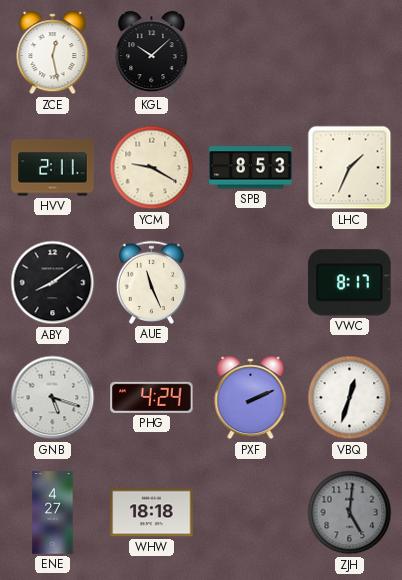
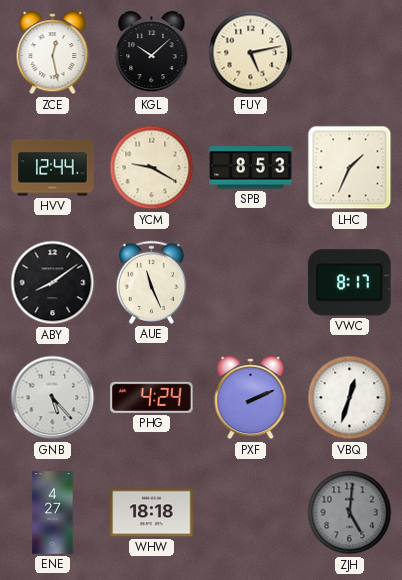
FUY: none -> 5:13
HVV: 2:11 -> 12:44
GNB: 5:18 -> 5:23
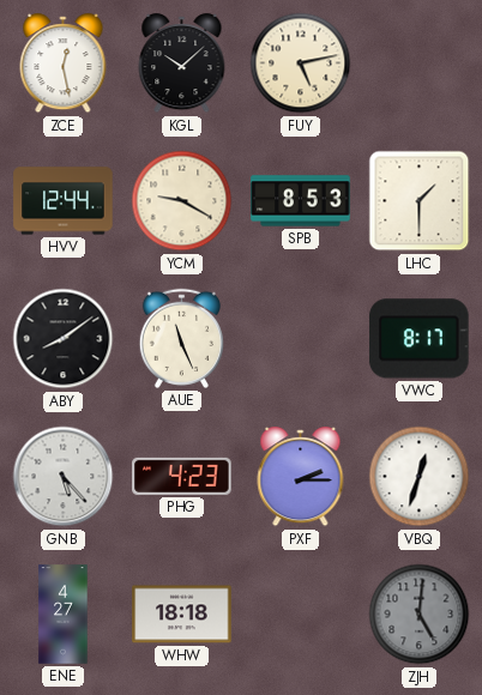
LHC: 1:34 -> 1:30
PHG: 4:24 -> 4:23
PXF: 2:11 -> 2:15
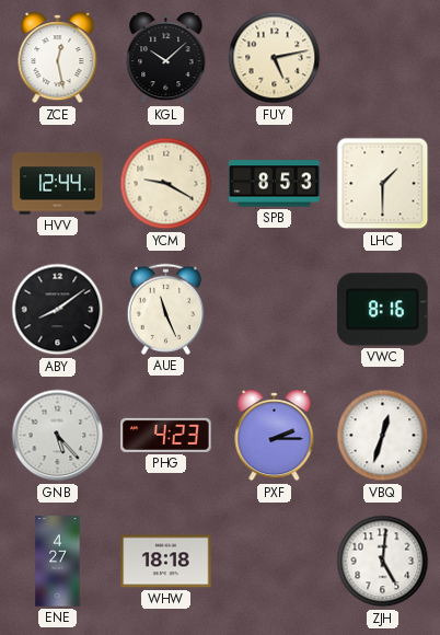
VWC: 8:17 -> 8:16
ZJH dial: grey -> white
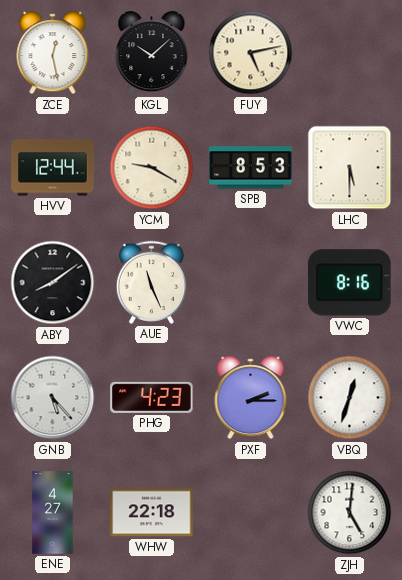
LHC: 1:30 -> 5:30
WHW: 18:18 -> 22:18
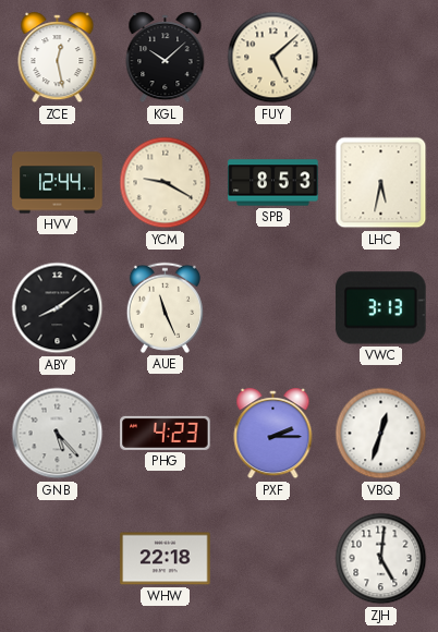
FUY: 5:13 -> 5:08
LHC: 5:30 -> 5:32
VWC: 8:16 -> 3:13
ENE: 4:27 -> none
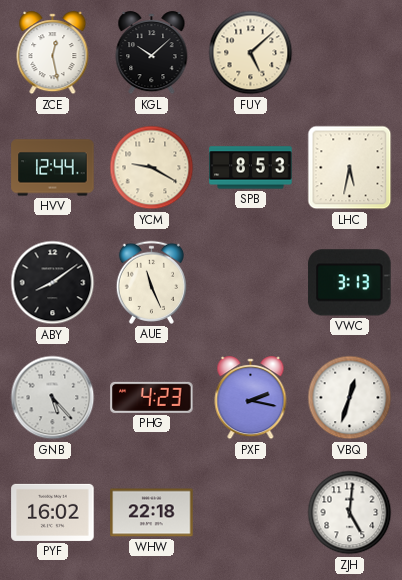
PXF: 2:15 -> 2:17
PYF: none -> 16:02
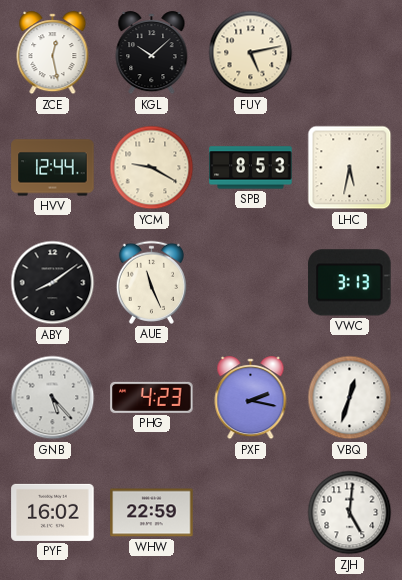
FUY: 5:08 -> 5:13
WHW: 22:18 -> 22:59
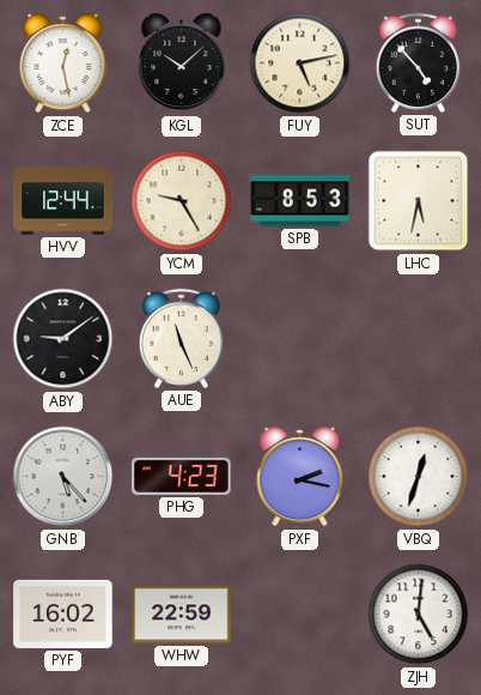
SUT: none -> 4:53
YCM: 9:20 -> 9:25
ABY: 8:09 -> 9:09
VWC: 3:13 -> none
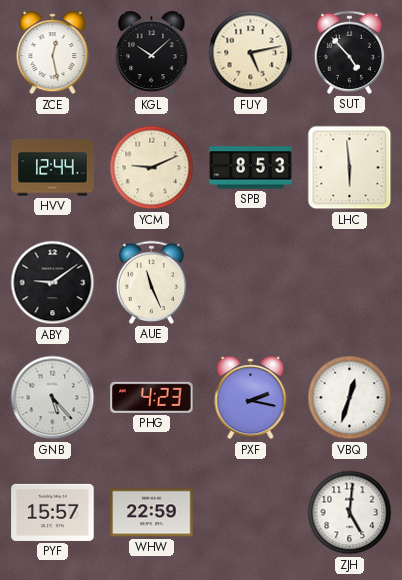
YCM: 9:25 -> 9:11
LHC: 5:32 -> 5:59
PYF: 16:02 -> 15:57
